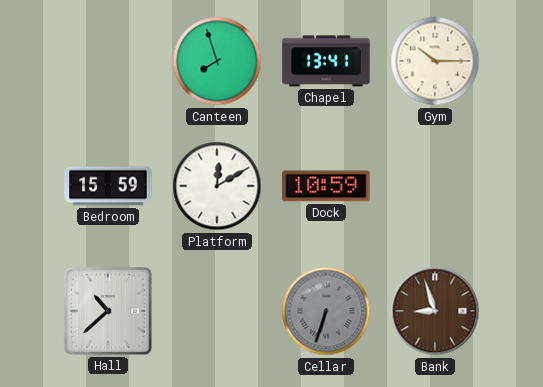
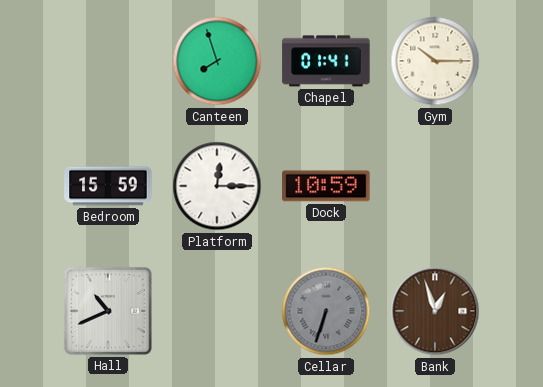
Chapel: 13:41 -> 01:41
Platform: 12:10 -> 12:15
Hall: 10:38 -> 10:41
Bank: 8:57 -> 12:57
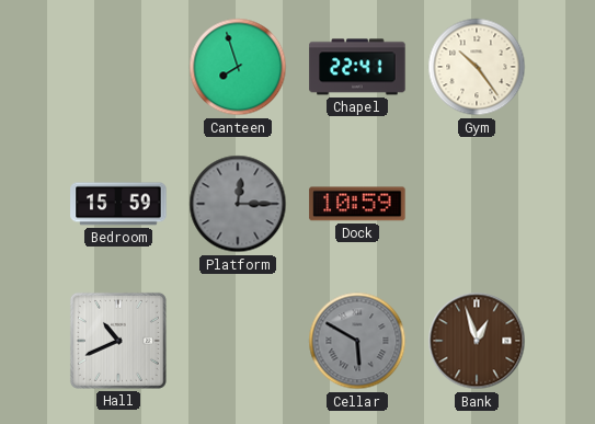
Chapel: 01:41 -> 22:41
Gym: 10:15 -> 10:24
Platform dial: white -> grey
Cellar: 6:33 -> 5:50
